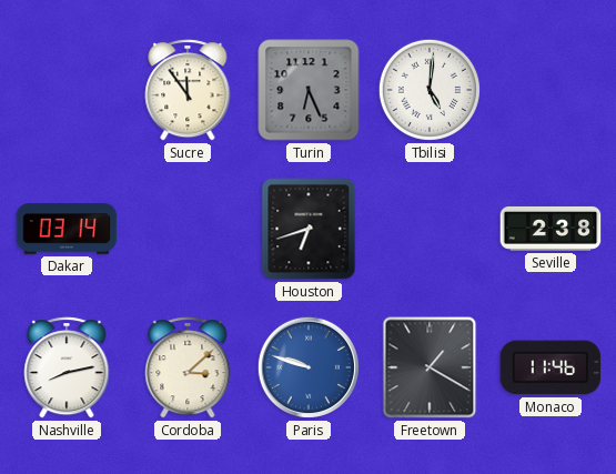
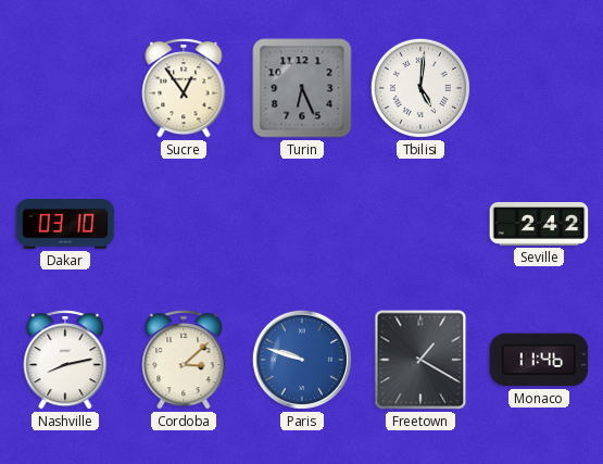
Sucre: 11:54 -> 12:54
Dakar: 03:14 -> 03:10
Houston: 6:42 -> none
Seville: 2:38 -> 2:42
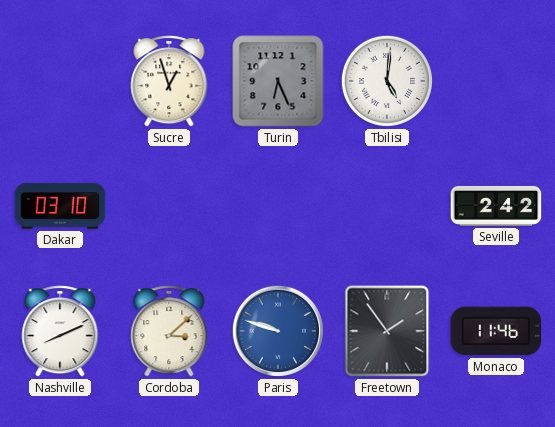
Sucre: 12:54 -> 12:57
Nashville: 8:13 -> 8:11
Freetown: 1:20 -> 1:54
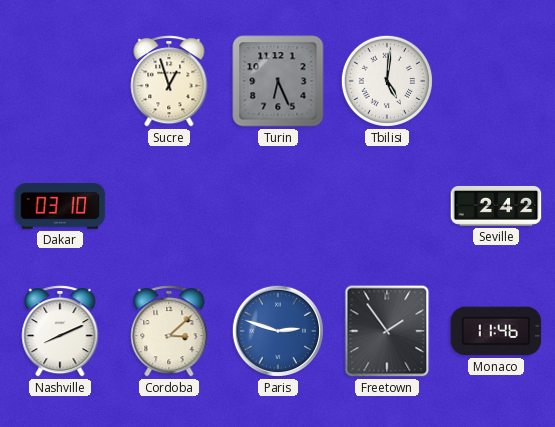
Paris: 9:48 -> 2:48
